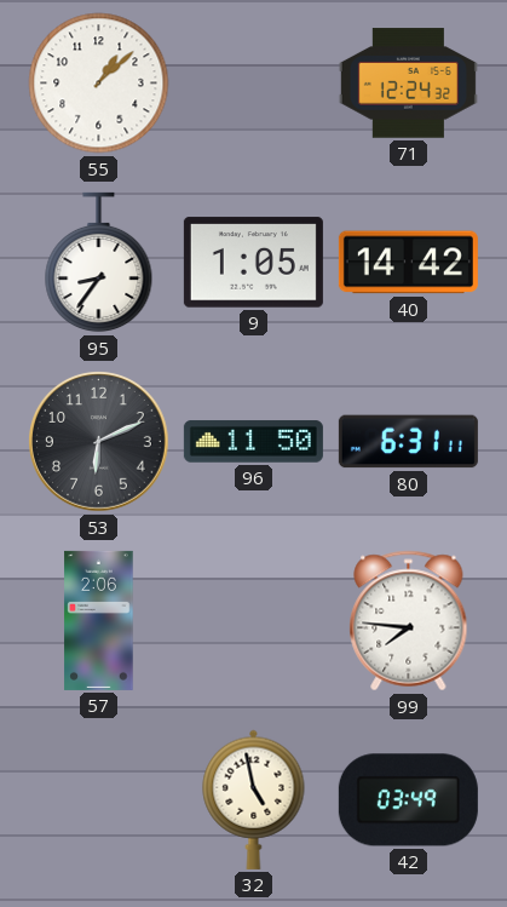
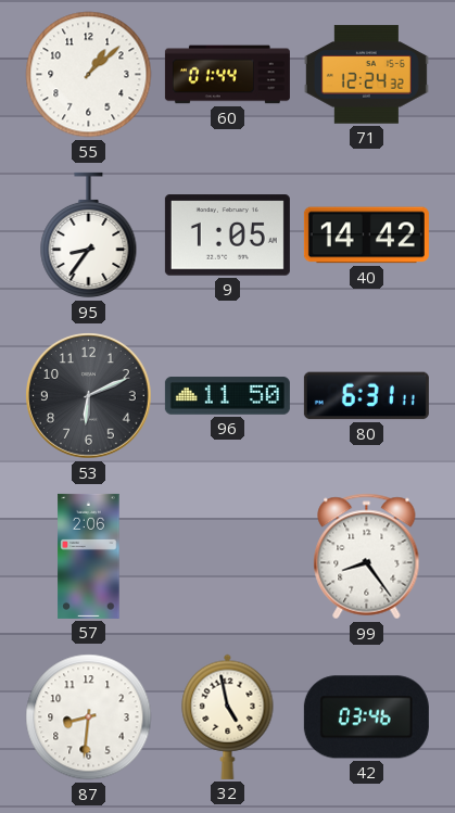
60: none -> 01:44
99: 7:46 -> 8:24
87: none -> 8:31
42: 03:49 -> 03:46
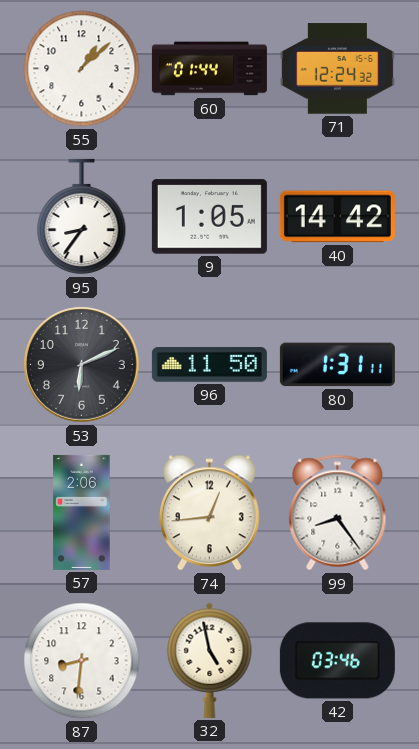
80: 6:31 -> 1:31
74: none -> 12:44
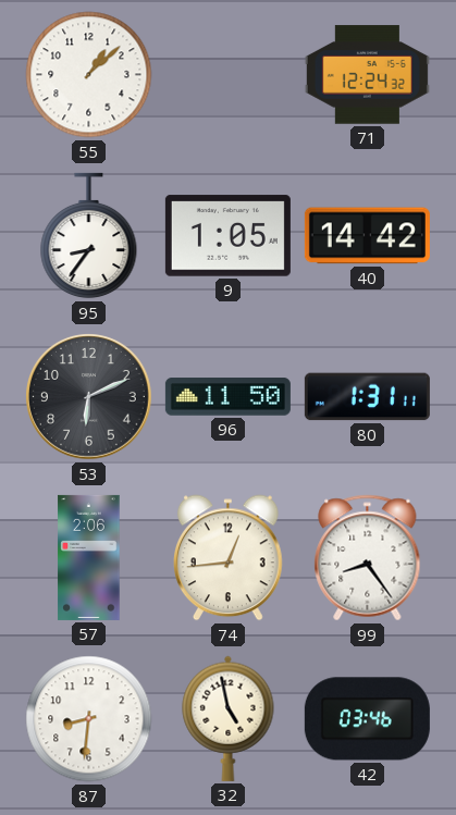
60: 01:44 -> none
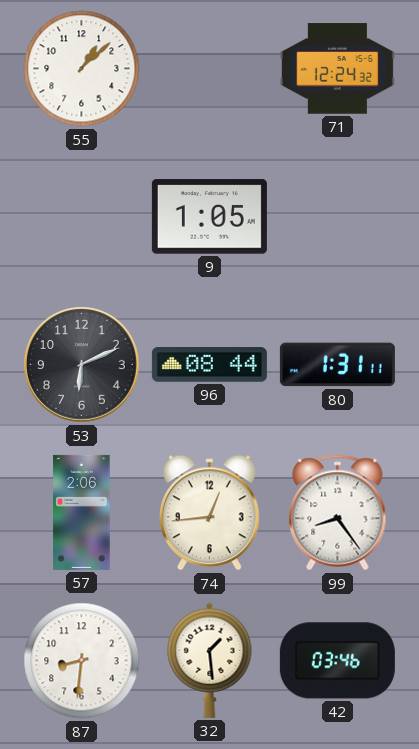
95: 8:36 -> none
40: 14:42 -> none
96: 11:50 -> 08:44
32: 4:58 -> 1:29
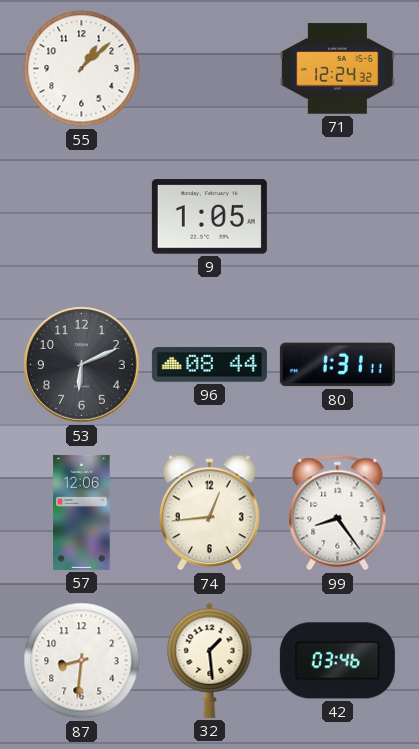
57: 2:06 -> 12:06
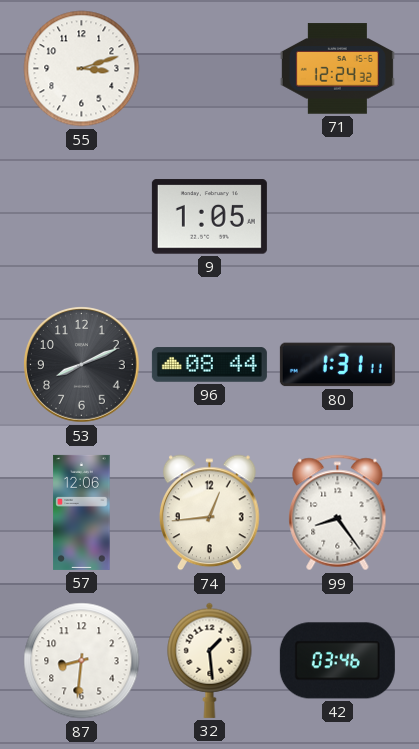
55: 1:08 -> 3:12
53: 6:11 -> 8:11
